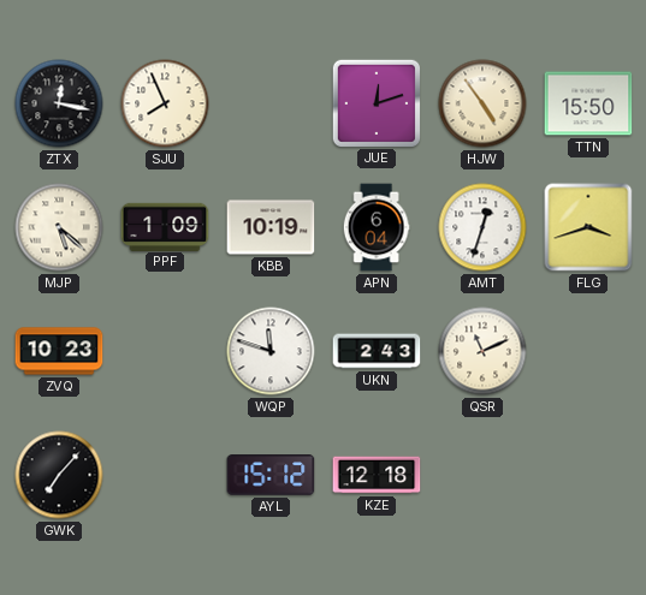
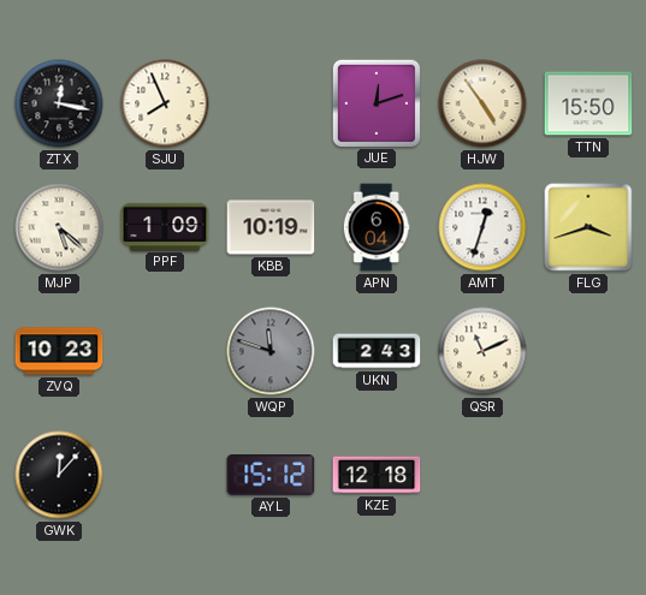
WQP dial: white -> grey
GWK: 7:07 -> 12:07
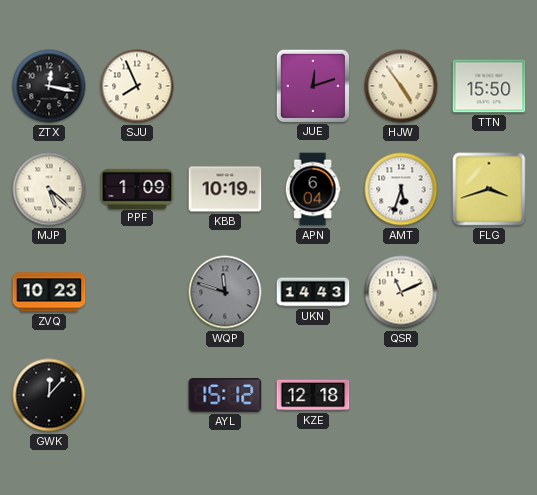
AMT: 12:33 -> 5:33
UKN: 2:43 -> 14:43
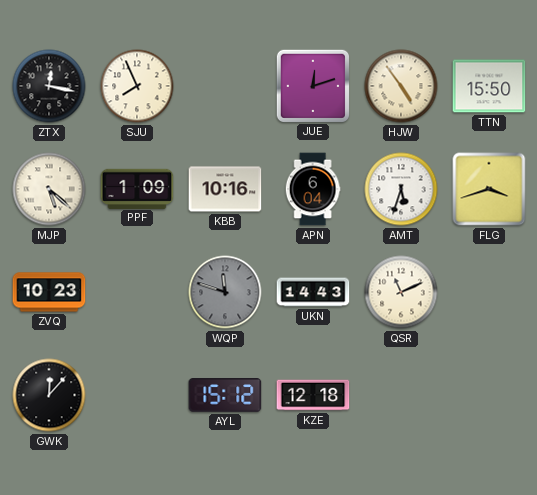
KBB: 10:19 -> 10:16
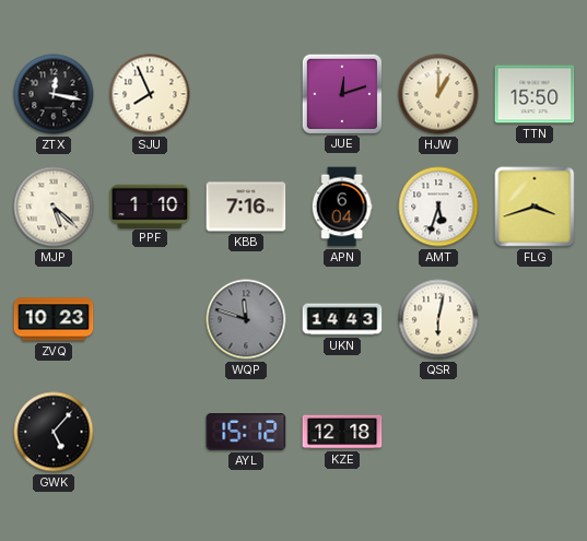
HJW: 4:54 -> 1:00
PPF: 1:09 -> 1:10
KBB: 10:16 -> 7:16
QSR: 11:11 -> 6:02
GWK: 12:07 -> 5:07
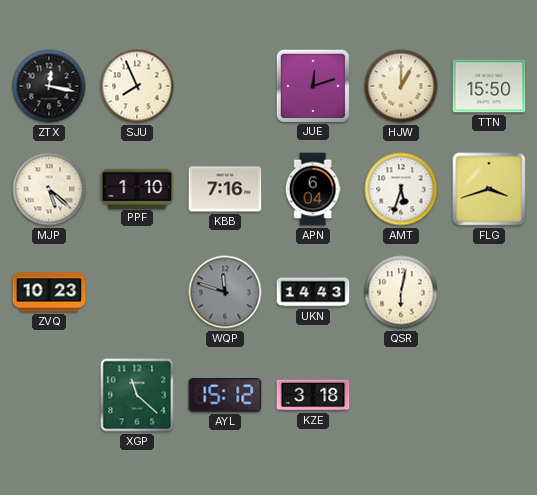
GWK: 5:07 -> none
XGP: none -> 11:22
KZE: 12:18 -> 3:18
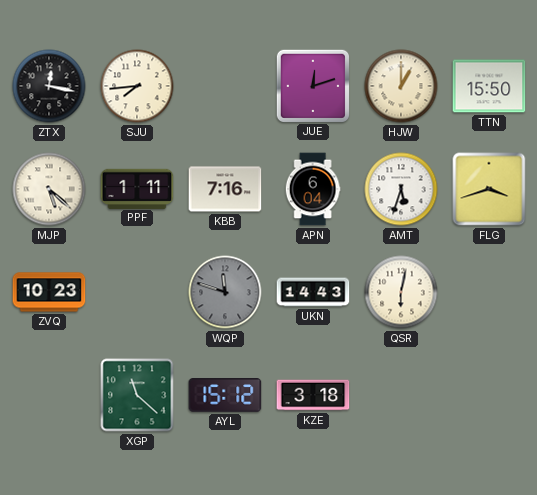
SJU: 7:56 -> 7:44
PPF: 1:10 -> 1:11
